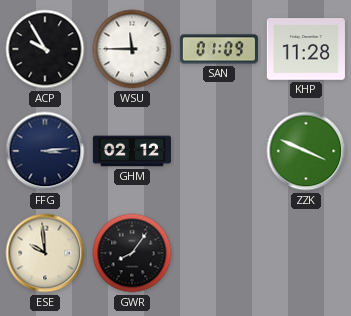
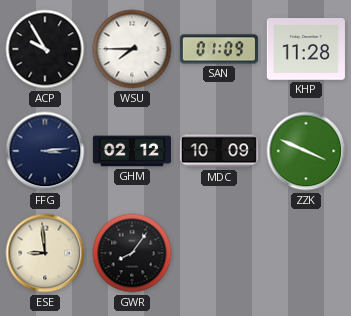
WSU: 11:45 -> 7:45
MDC: none -> 10:09
ESE: 9:59 -> 8:59
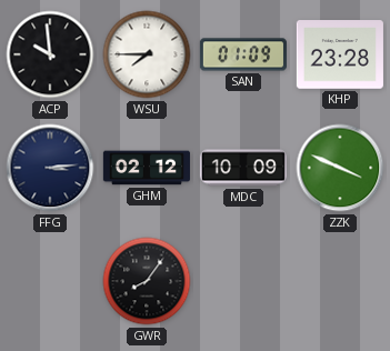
ACP: 9:55 -> 9:59
KHP: 11:28 -> 23:28
ESE: 8:59 -> none
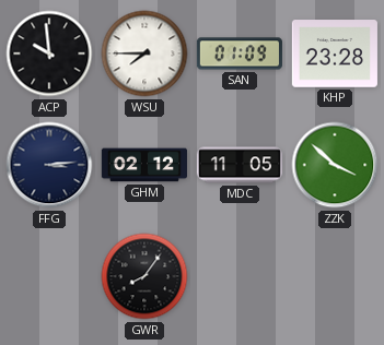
MDC: 10:09 -> 11:05
ZZK: 3:49 -> 3:52
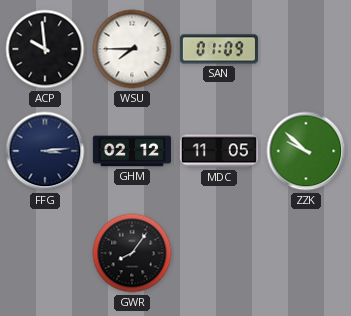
KHP: 23:28 -> none
ZZK: 3:52 -> 9:52
